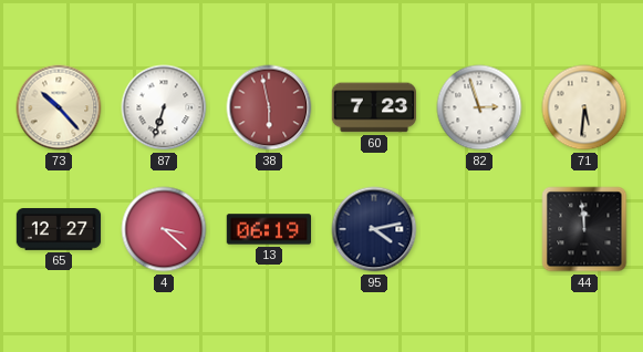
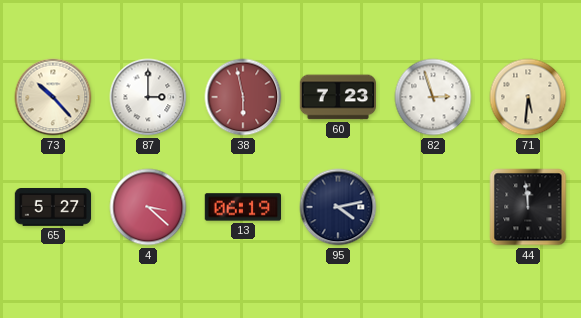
87: 6:33 -> 3:00
65: 12:27 -> 5:27
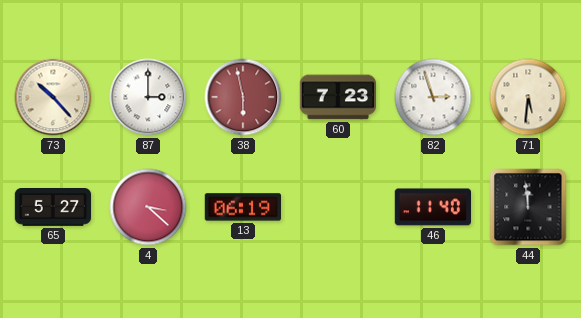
95: 4:13 -> none
46: none -> 11:40
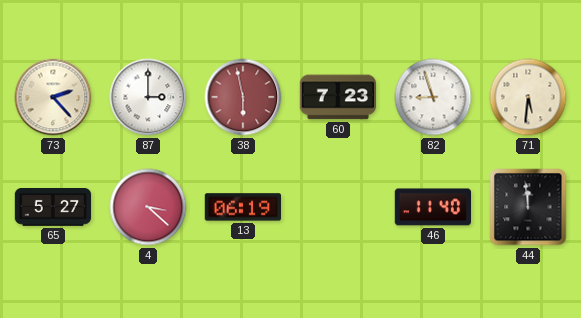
73: 10:23 -> 2:23
82: 2:57 -> 8:57
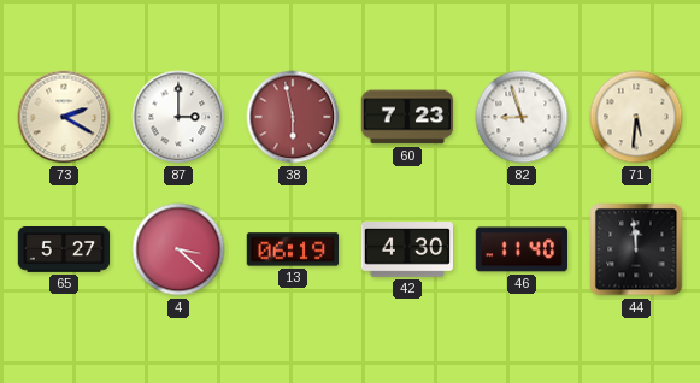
73: 2:23 -> 2:20
42: none -> 4:30
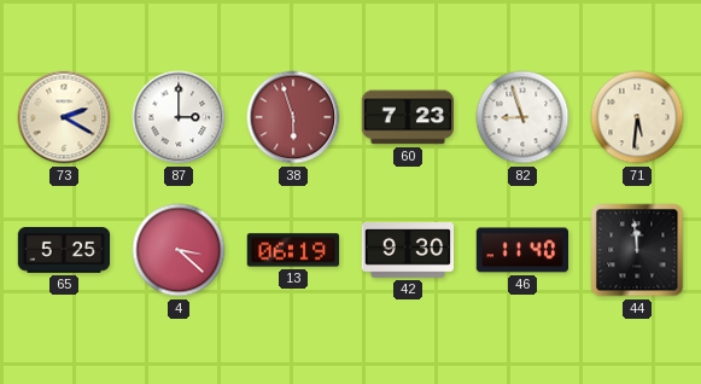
38: 5:58 -> 5:57
65: 5:27 -> 5:25
42: 4:30 -> 9:30
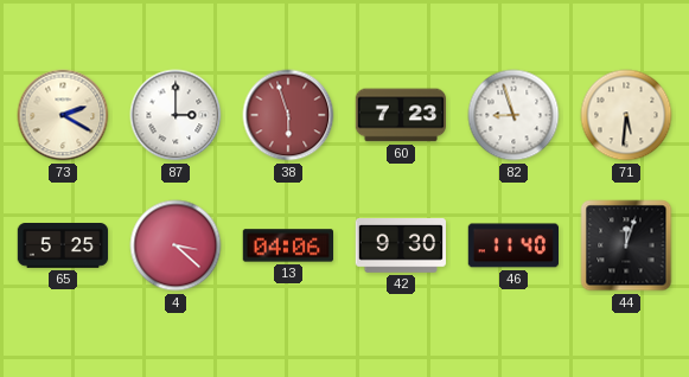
13: 06:19 -> 04:06
44: 11:59 -> 12:03
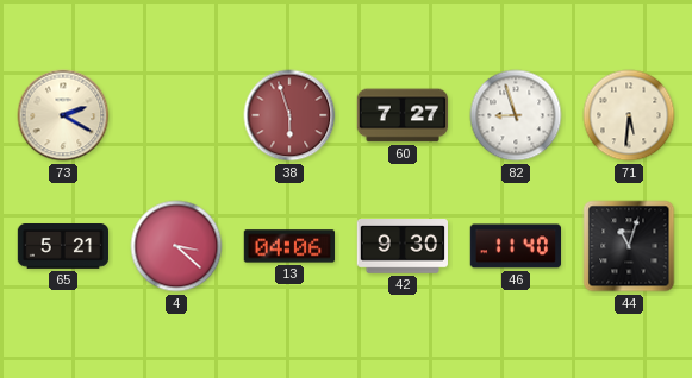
87: 3:00 -> none
60: 7:23 -> 7:27
65: 5:25 -> 5:21
44: 12:03 -> 11:03
